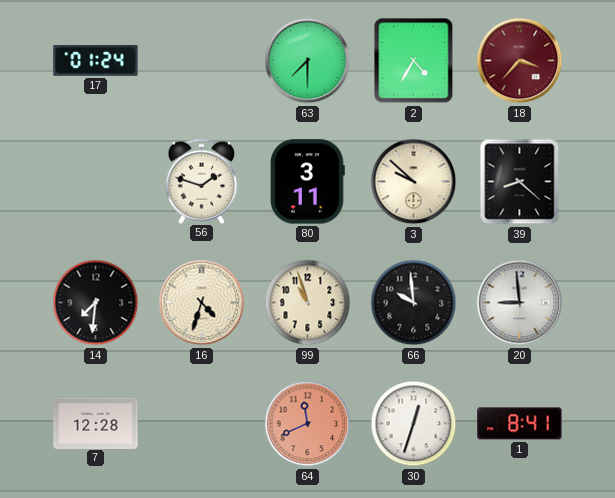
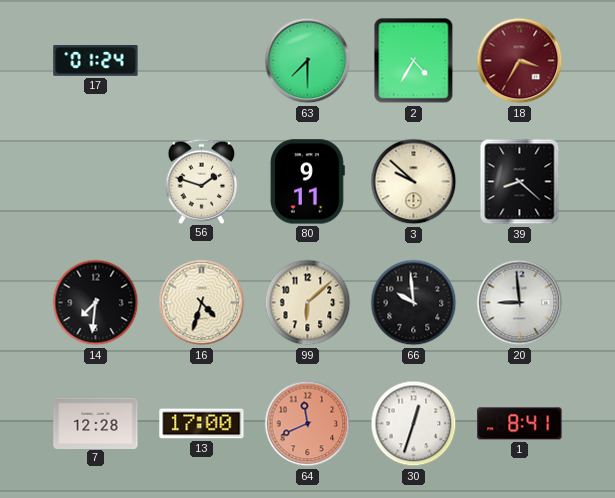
18: 3:37 -> 3:35
80: 3:11 -> 9:11
99: 10:57 -> 6:08
13: none -> 17:00
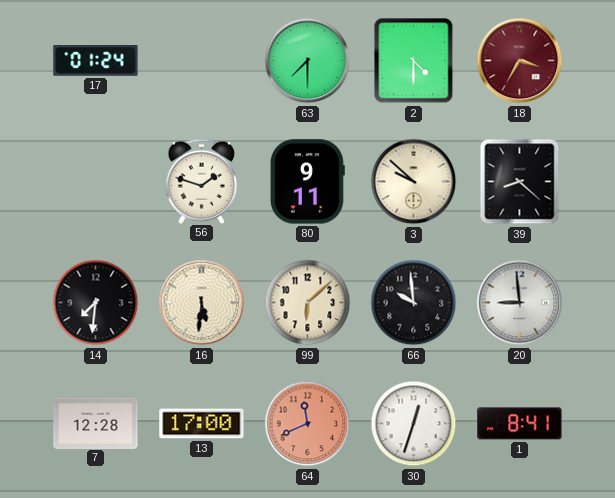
2: 4:35 -> 4:30
16: 4:33 -> 5:31
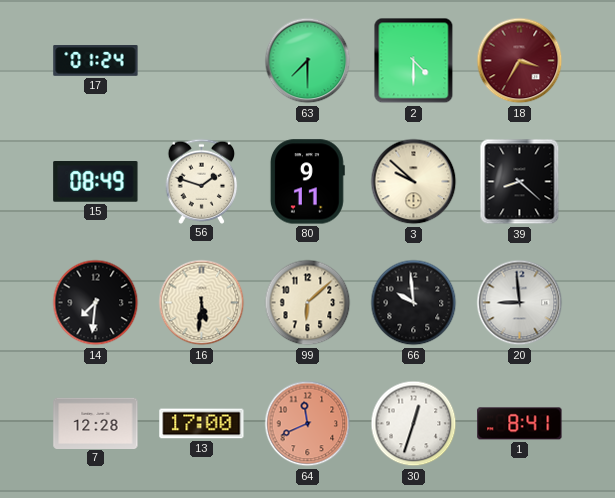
15: none -> 08:49
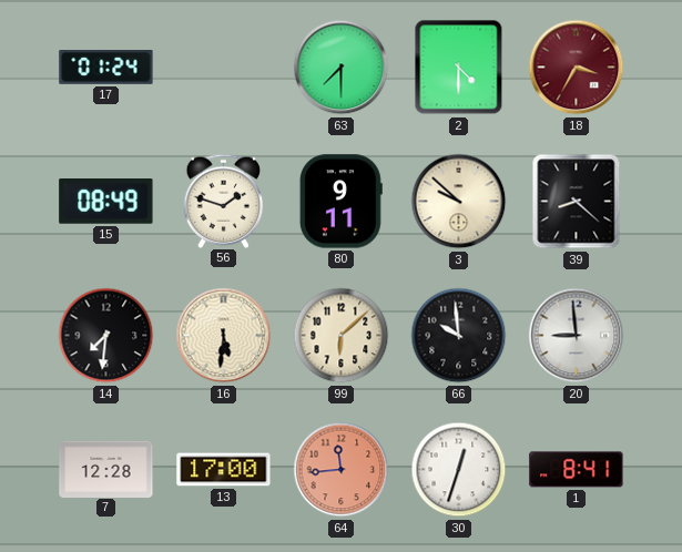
64: 11:41 -> 11:44
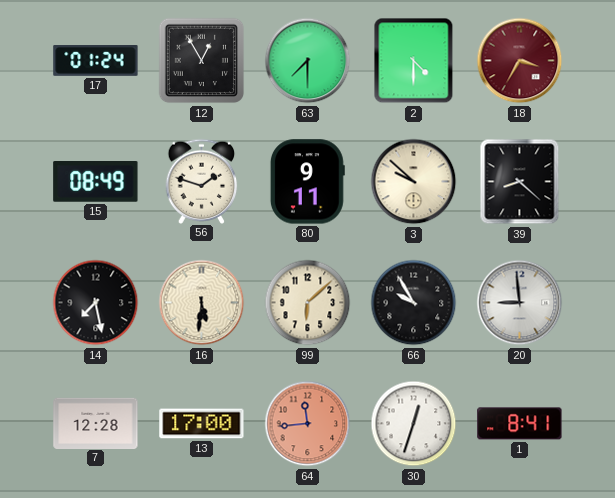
12: none -> 12:55
14: 7:31 -> 7:28
66: 9:59 -> 9:55
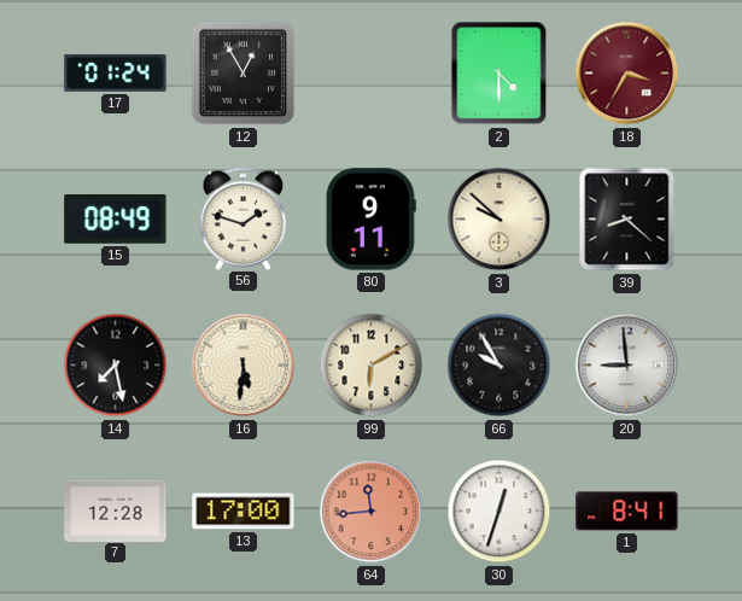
63: 7:30 -> none
99: 6:08 -> 6:10
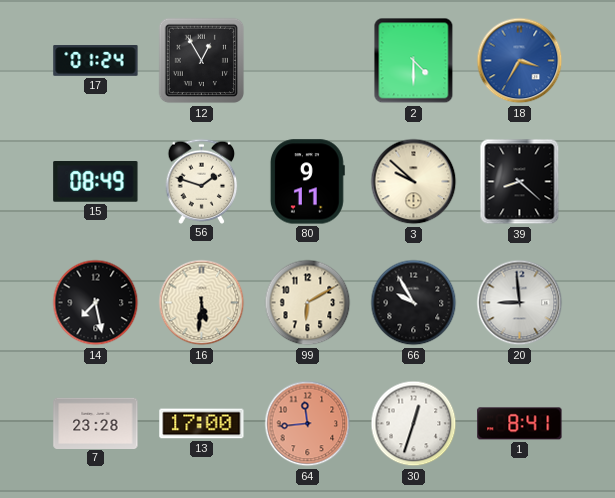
18 dial: burgundy -> blue
7: 12:28 -> 23:28
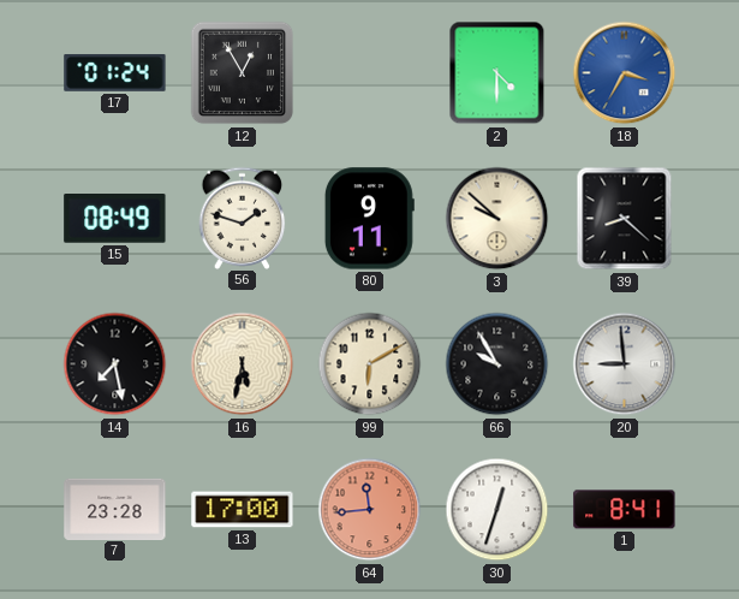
16: 5:31 -> 5:32
